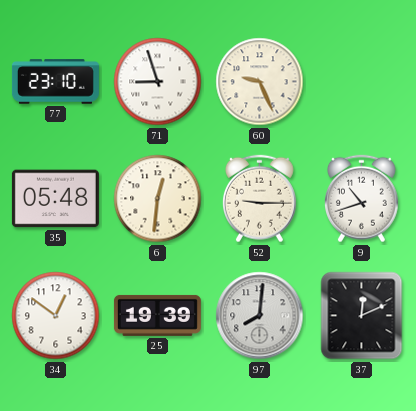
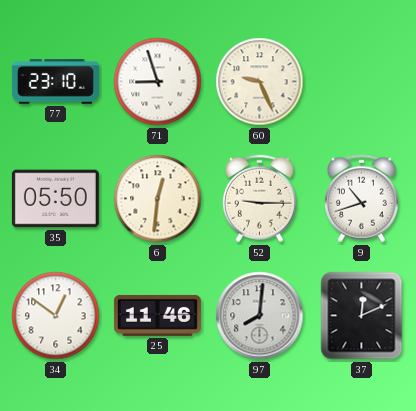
35: 05:48 -> 05:50
25: 19:39 -> 11:46
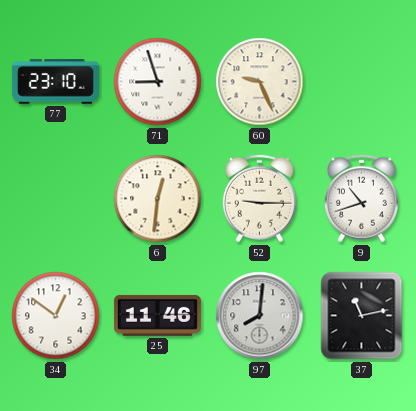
35: 05:50 -> none
37: 12:11 -> 11:13
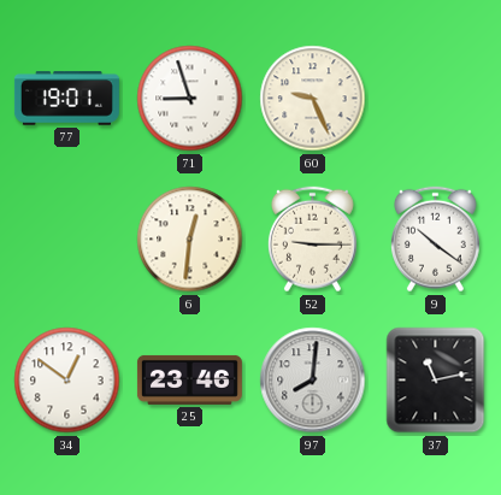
77: 23:10 -> 19:01
9: 10:42 -> 10:21
25: 11:46 -> 23:46
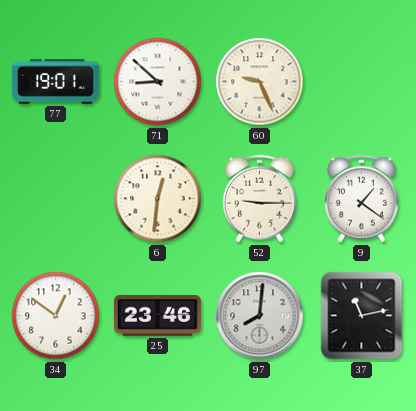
71: 8:57 -> 8:52
9: 10:21 -> 1:21
